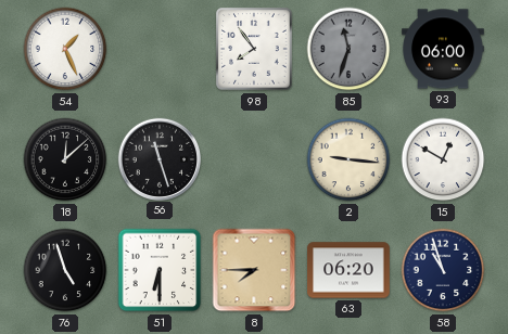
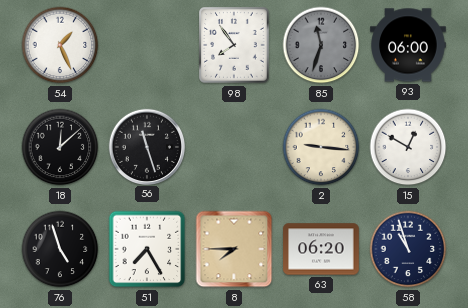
51: 6:30 -> 7:25
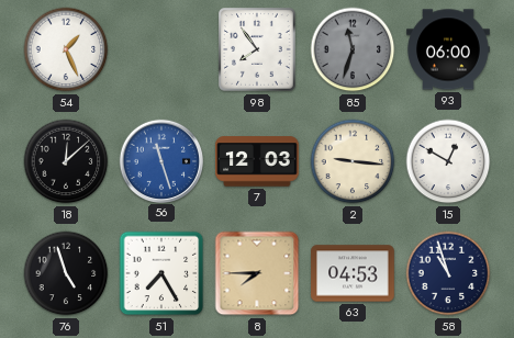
56 dial: black -> blue
7: none -> 12:03
63: 06:20 -> 04:53
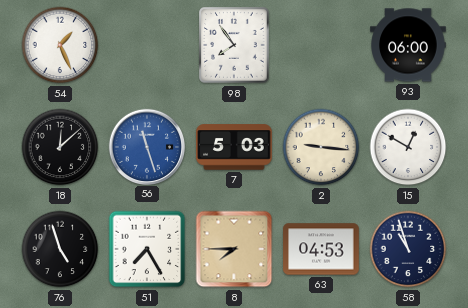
85: 11:33 -> none
7: 12:03 -> 5:03
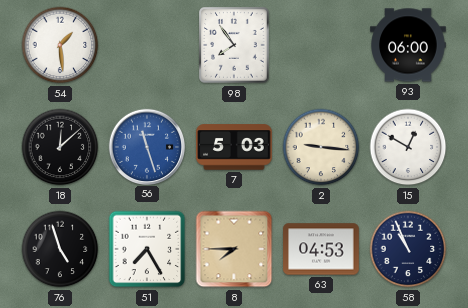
54: 1:26 -> 1:29
58: 10:57 -> 10:56
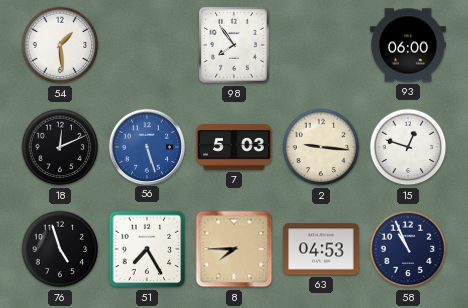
18: 12:08 -> 12:11
56: 11:27 -> 5:27
15: 12:50 -> 12:48
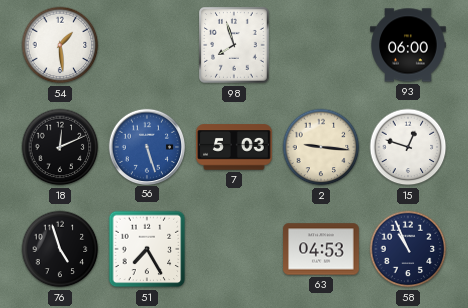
98: 7:54 -> 7:57
8: 7:45 -> none
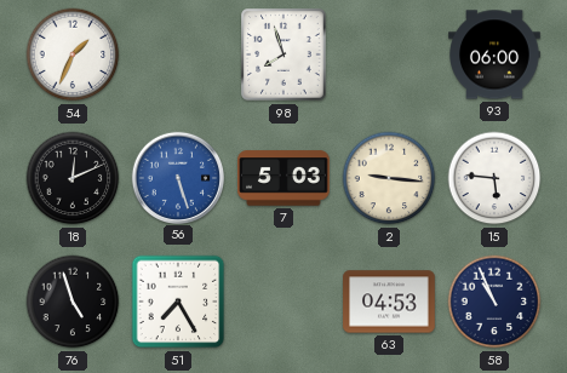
54: 1:29 -> 1:34
15: 12:48 -> 5:46
